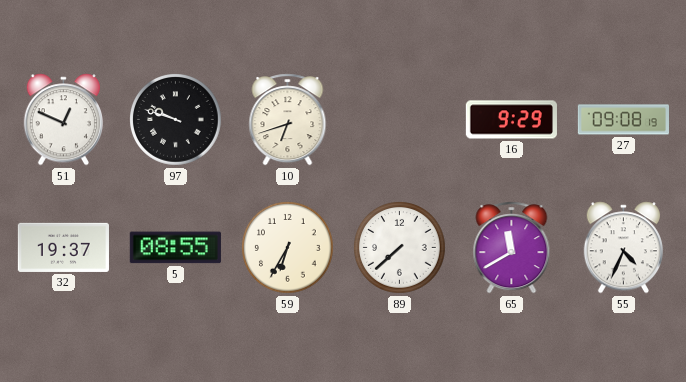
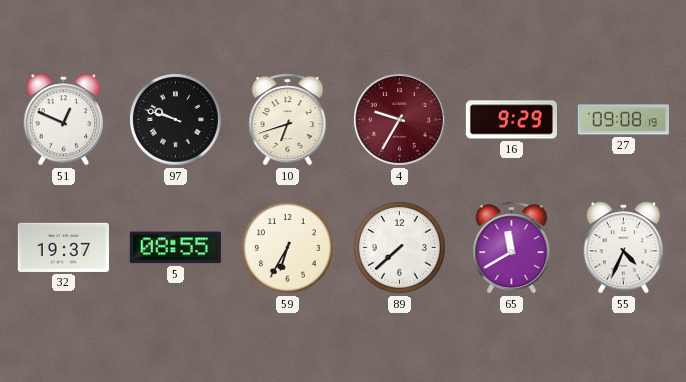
4: none -> 9:35
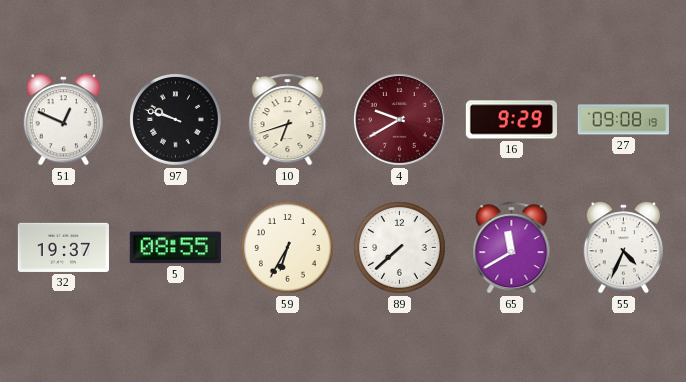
4: 9:35 -> 9:40
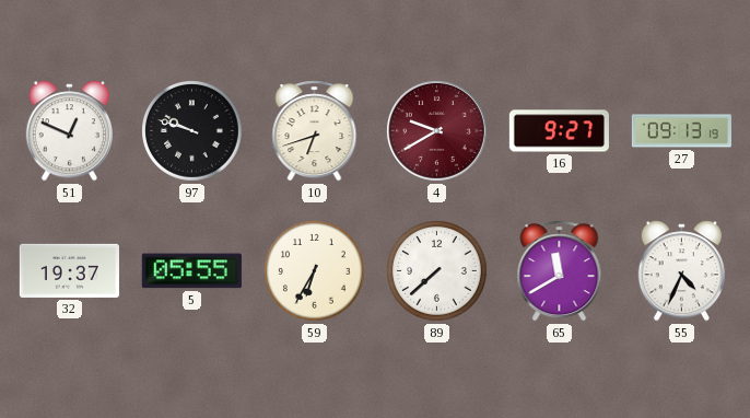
16: 9:29 -> 9:27
27: 09:08 -> 09:13
5: 08:55 -> 05:55
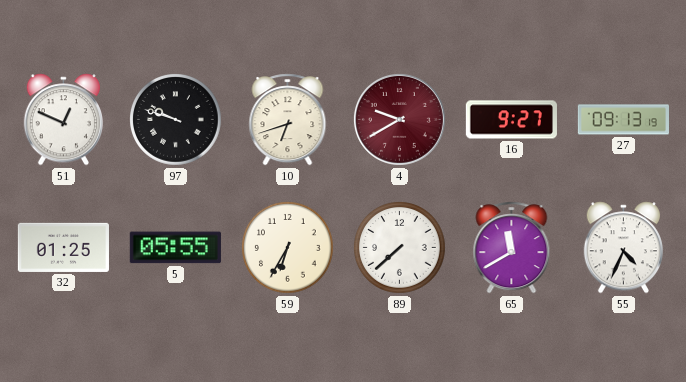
32: 19:37 -> 01:25
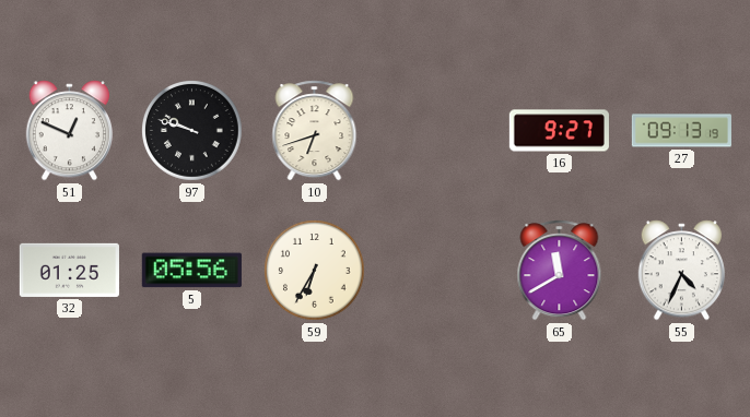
4: 9:40 -> none
5: 05:55 -> 05:56
89: 7:38 -> none
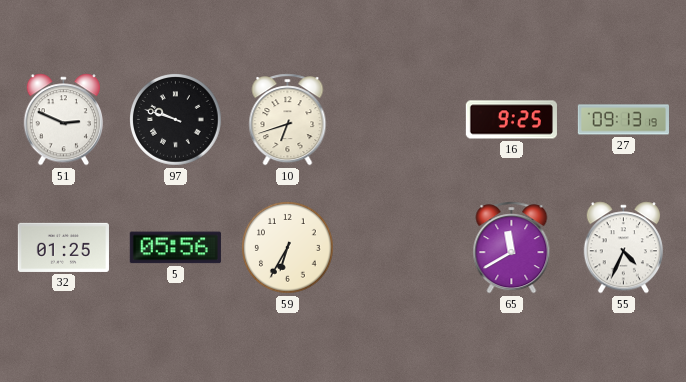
51: 12:49 -> 2:49
16: 9:27 -> 9:25
